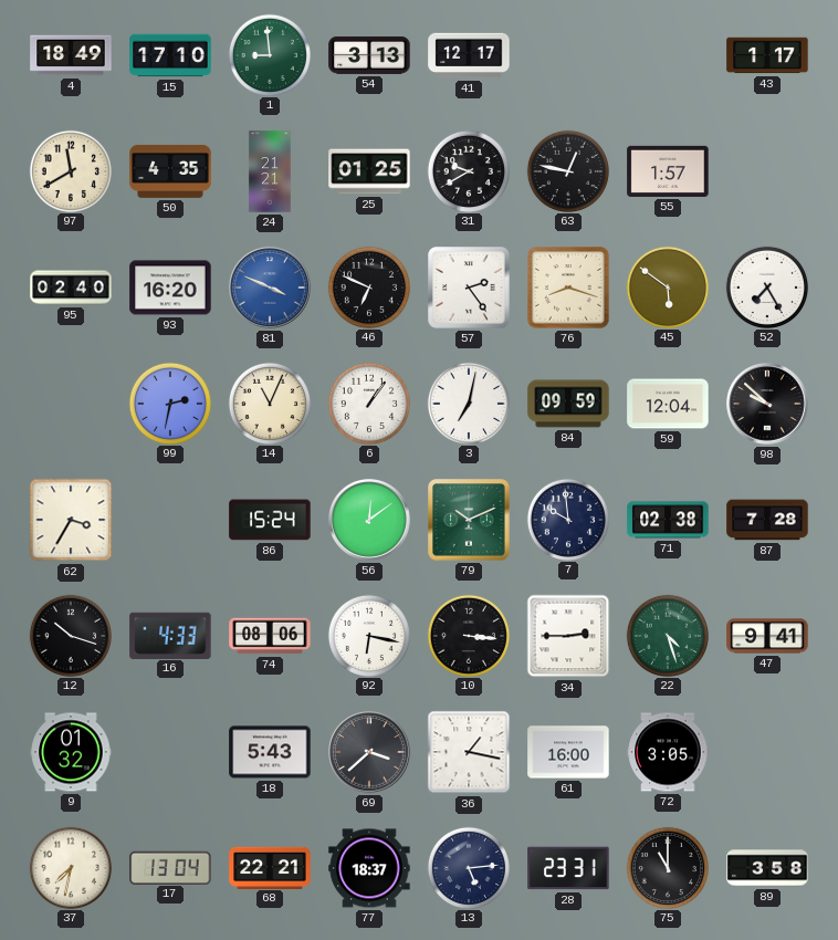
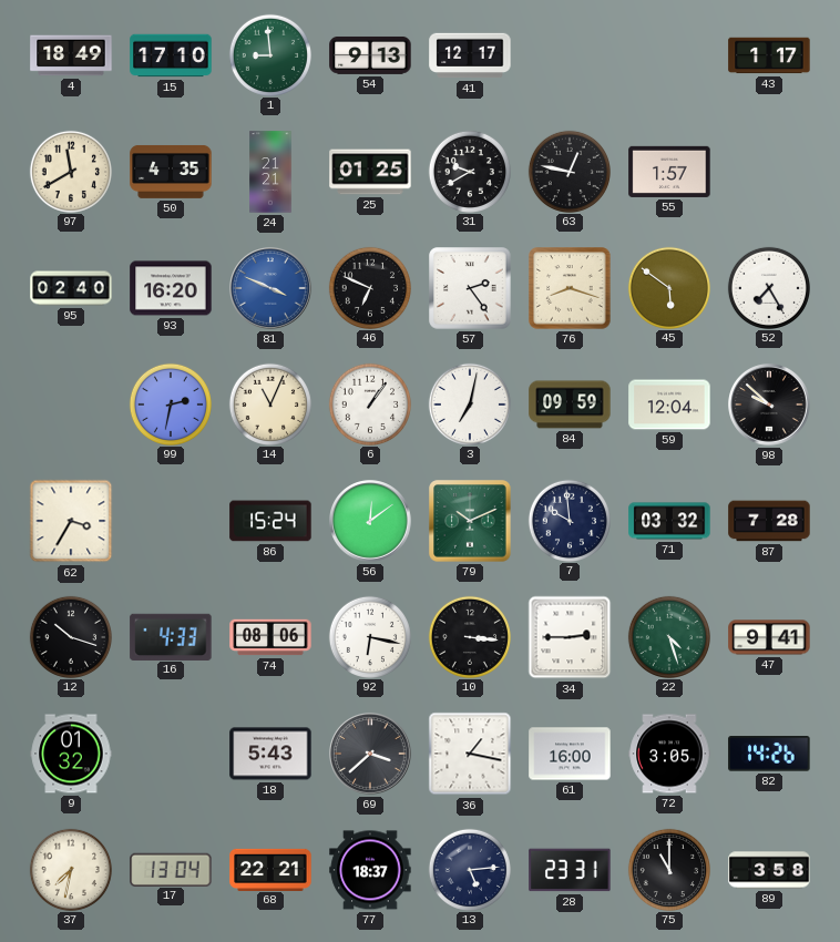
54: 3:13 -> 9:13
71: 02:38 -> 03:32
82: none -> 14:26
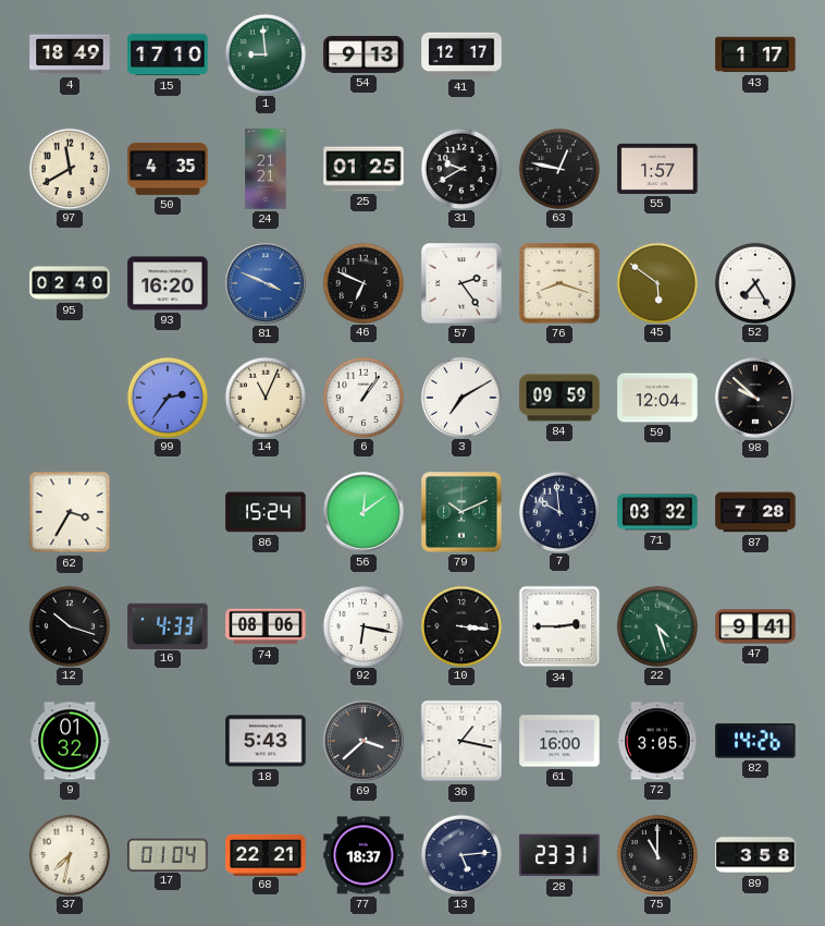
99: 2:32 -> 2:36
3: 7:02 -> 7:10
17: 13:04 -> 01:04
